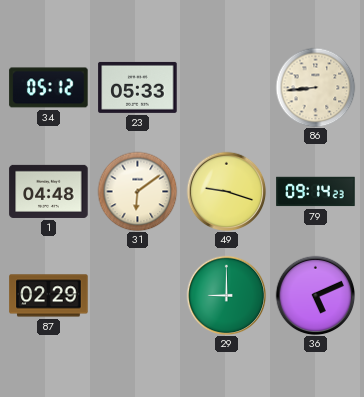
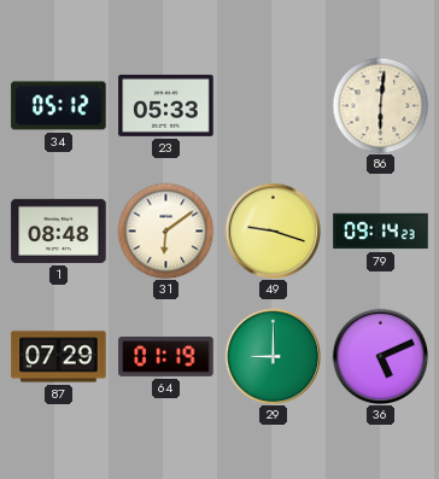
86: 8:44 -> 6:01
1: 04:48 -> 08:48
87: 02:29 -> 07:29
64: none -> 01:19
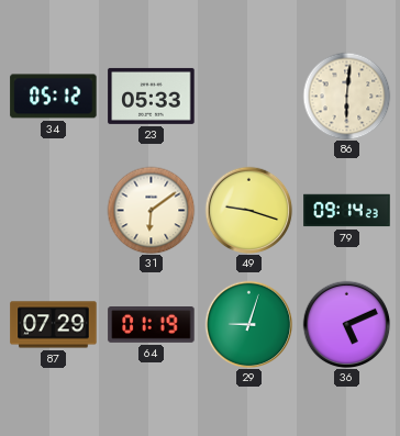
1: 08:48 -> none
29: 9:00 -> 9:03
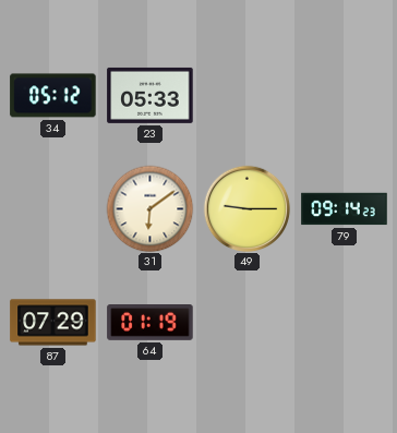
86: 6:01 -> none
49: 9:18 -> 9:15
29: 9:03 -> none
36: 5:11 -> none
